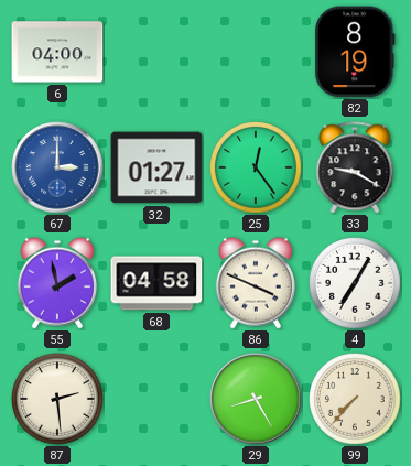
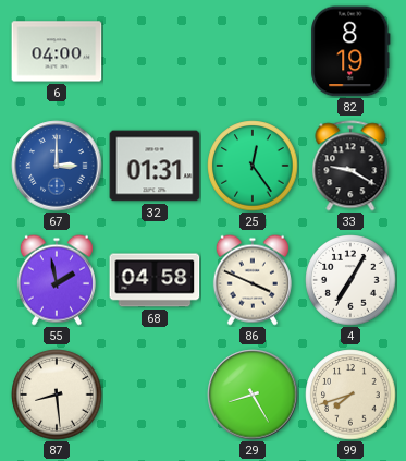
32: 01:27 -> 01:31
87: 2:29 -> 8:29
99: 7:37 -> 7:42
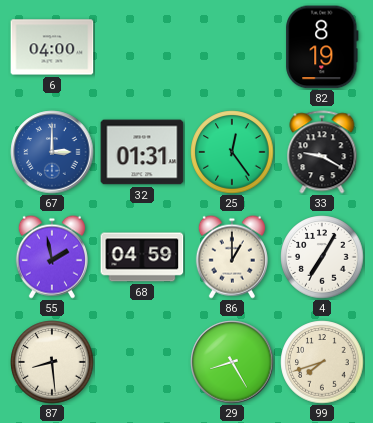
68: 04:58 -> 04:59
86: 3:49 -> 1:00
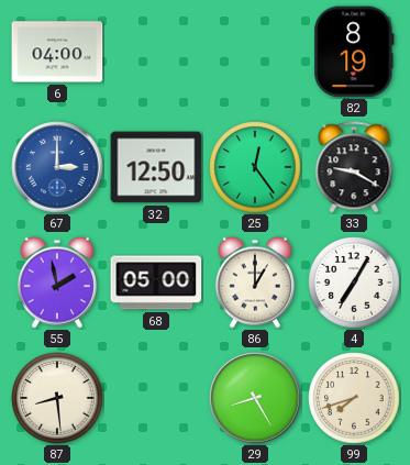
32: 01:31 -> 12:50
68: 04:59 -> 05:00
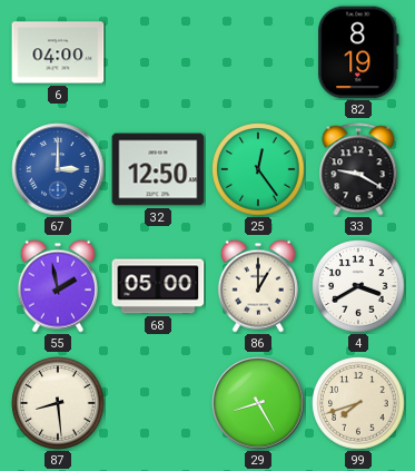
4: 7:05 -> 3:40
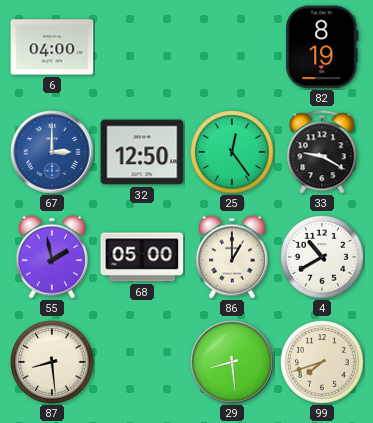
4: 3:40 -> 10:40
29: 8:25 -> 8:29
